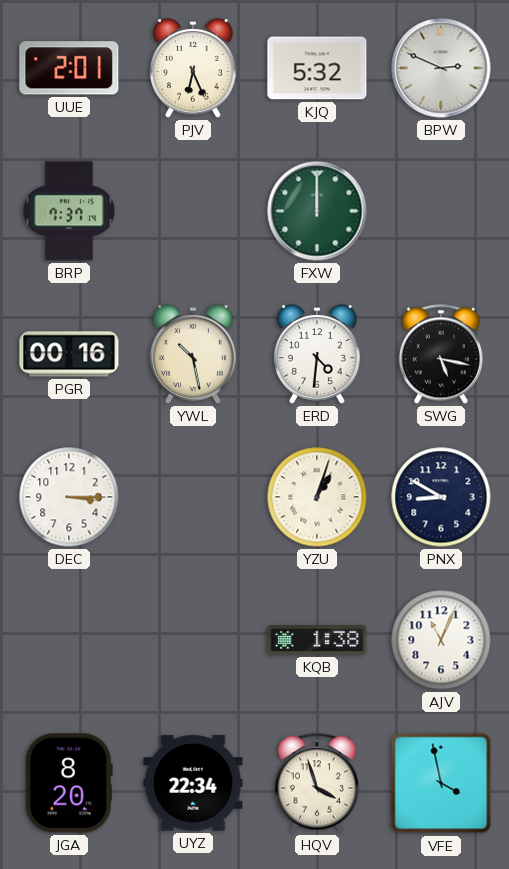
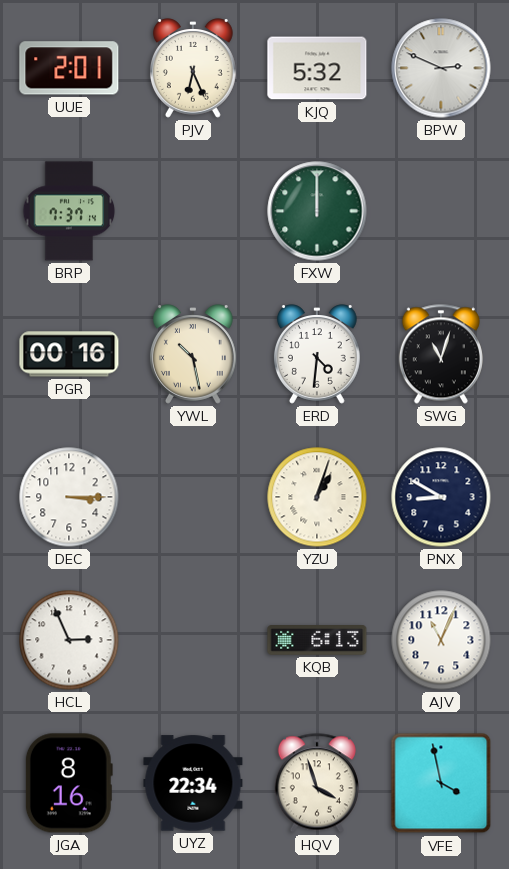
SWG: 5:17 -> 11:03
HCL: none -> 2:56
KQB: 1:38 -> 6:13
JGA: 8:20 -> 8:16
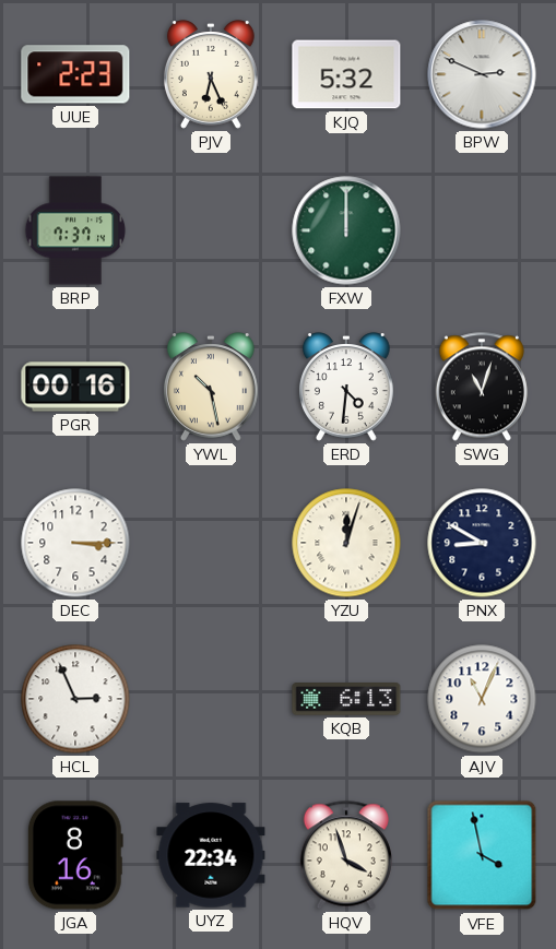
UUE: 2:01 -> 2:23
YZU: 1:03 -> 12:03
